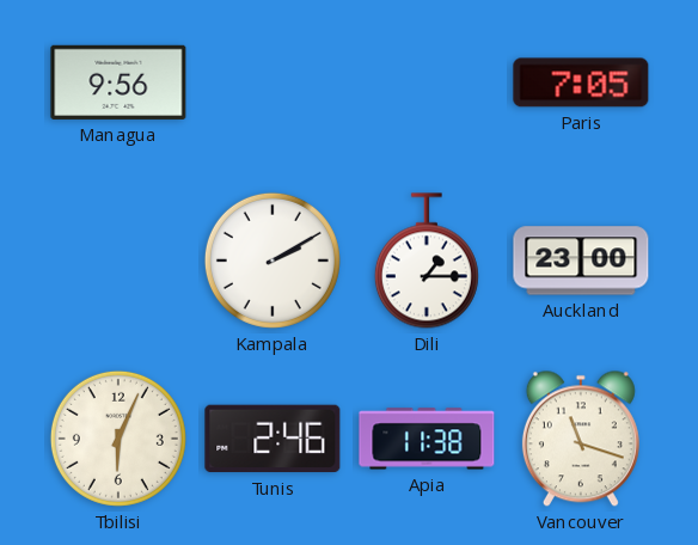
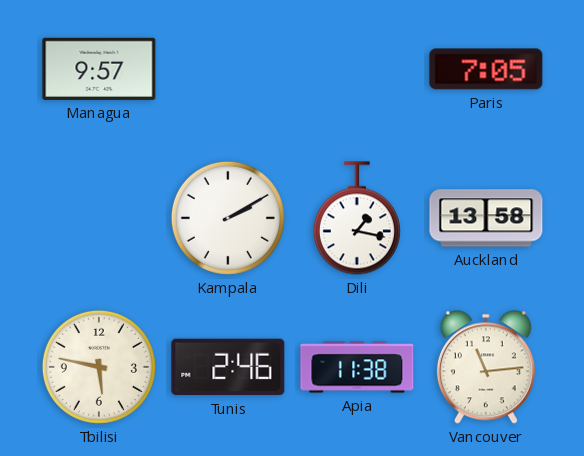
Managua: 9:56 -> 9:57
Dili: 1:15 -> 1:17
Auckland: 23:00 -> 13:58
Tbilisi: 6:04 -> 5:47
Vancouver: 11:18 -> 11:14
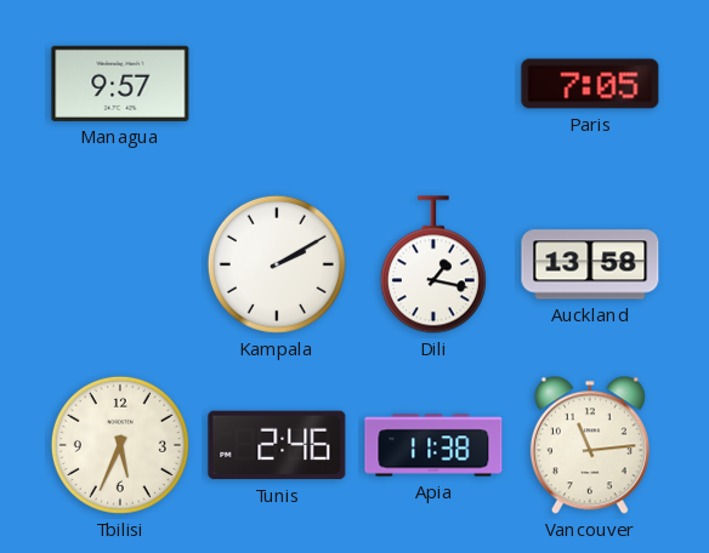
Tbilisi: 5:47 -> 5:34
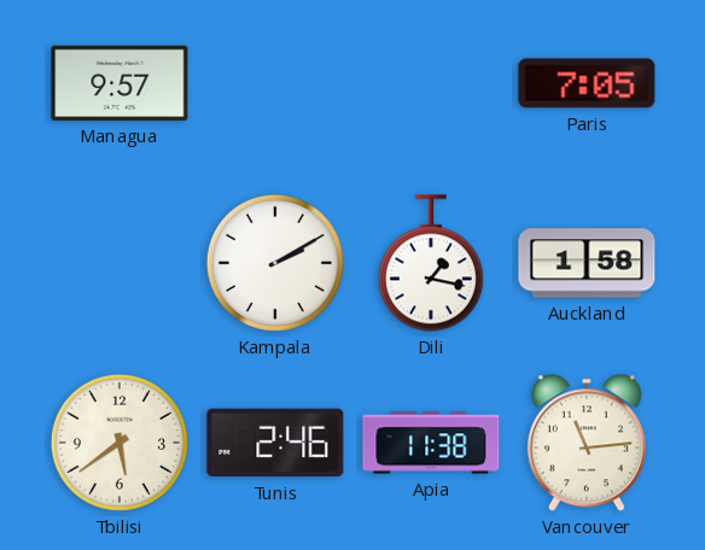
Auckland: 13:58 -> 1:58
Tbilisi: 5:34 -> 5:39
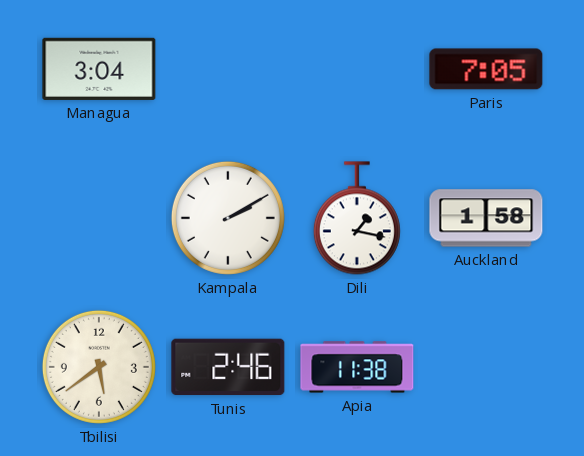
Managua: 9:57 -> 3:04
Vancouver: 11:14 -> none
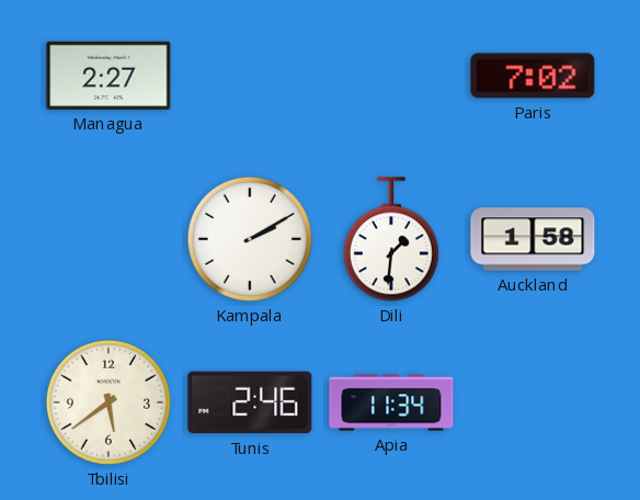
Managua: 3:04 -> 2:27
Paris: 7:05 -> 7:02
Dili: 1:17 -> 1:31
Apia: 11:38 -> 11:34
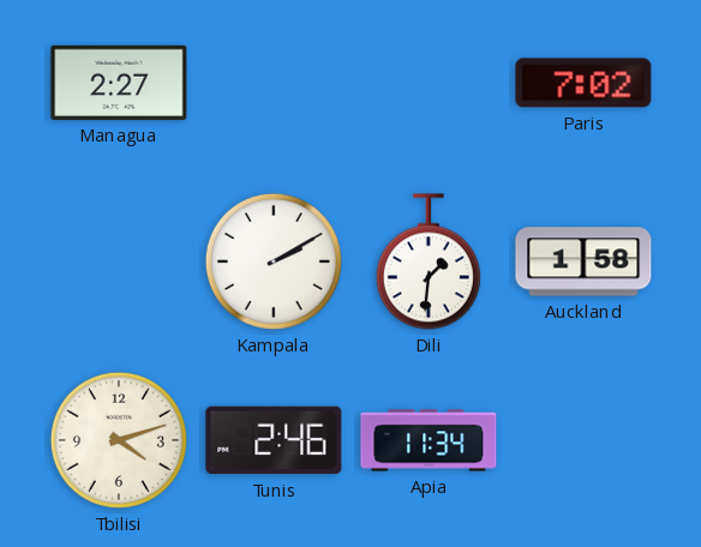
Tbilisi: 5:39 -> 4:12
